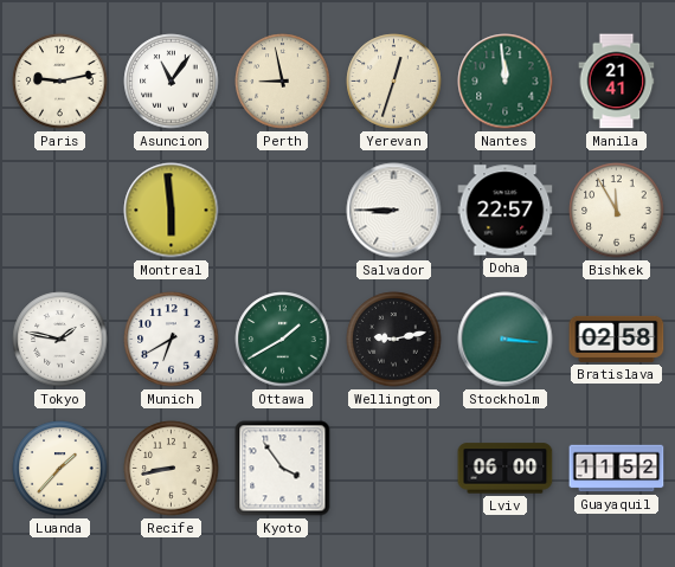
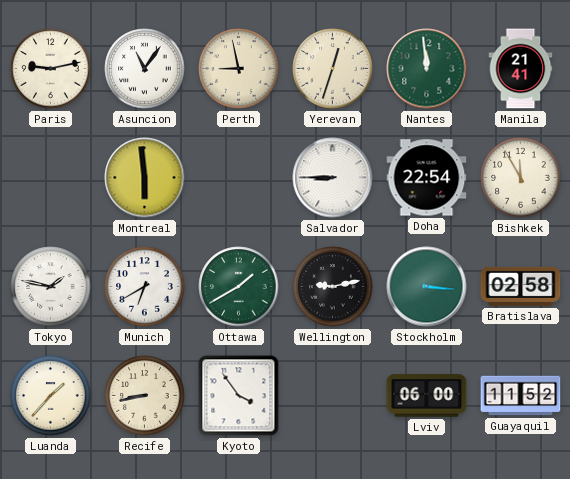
Doha: 22:57 -> 22:54
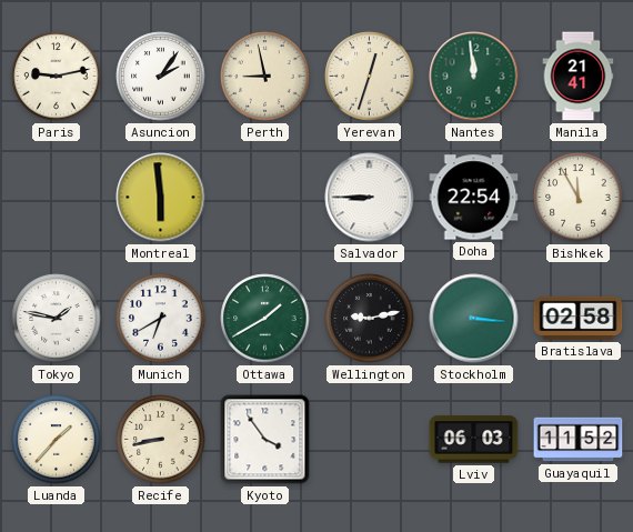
Asuncion: 11:06 -> 2:06
Lviv: 06:00 -> 06:03
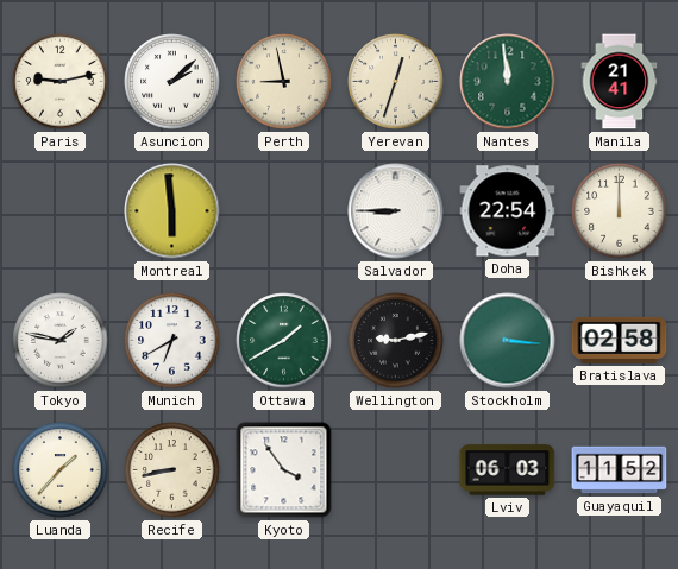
Asuncion: 2:06 -> 2:08
Bishkek: 11:55 -> 12:00
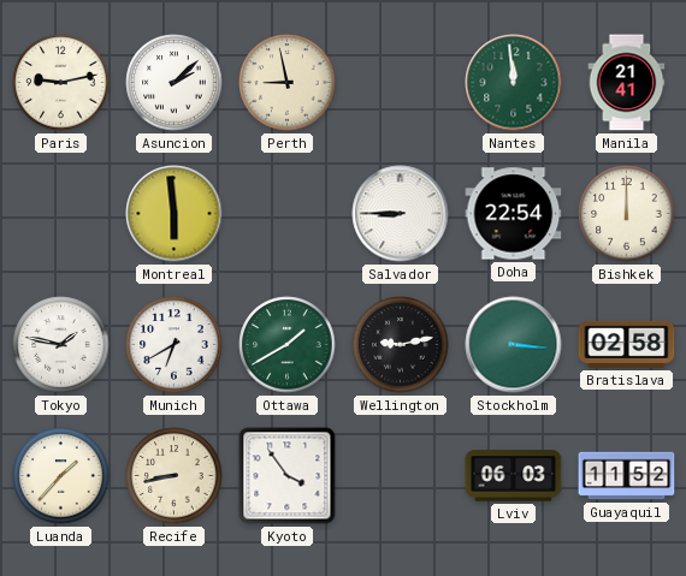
Yerevan: 12:33 -> none
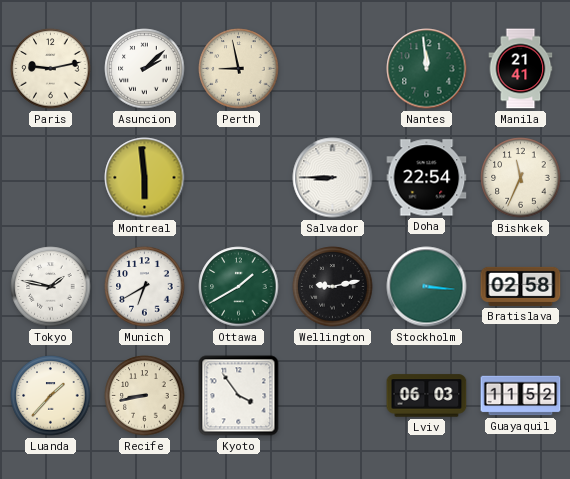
Bishkek: 12:00 -> 11:34
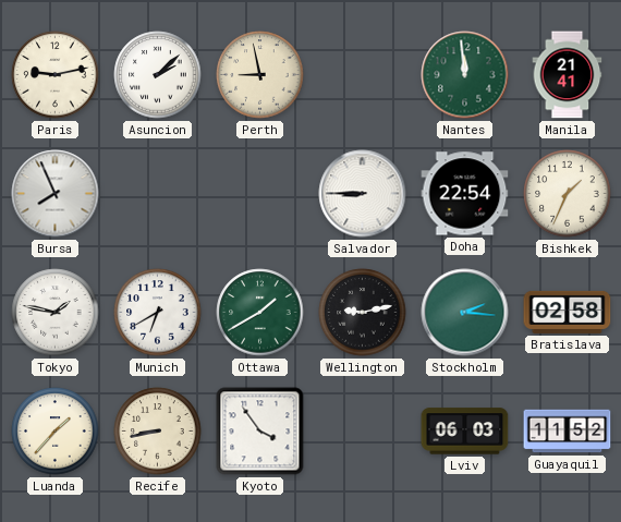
Bursa: none -> 7:56
Montreal: 5:59 -> none
Bishkek: 11:34 -> 1:34
Stockholm: 3:16 -> 2:16
